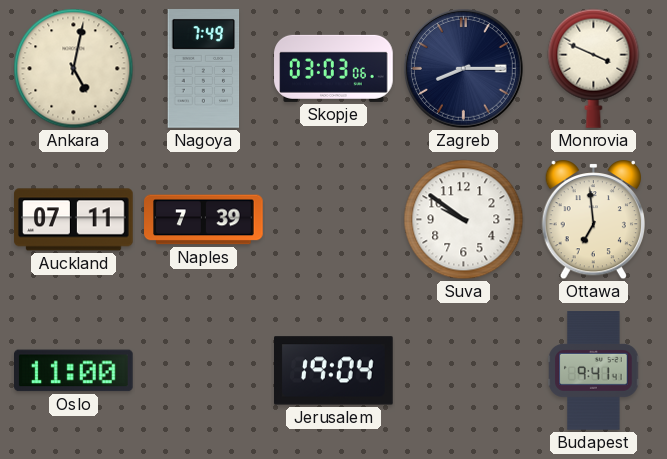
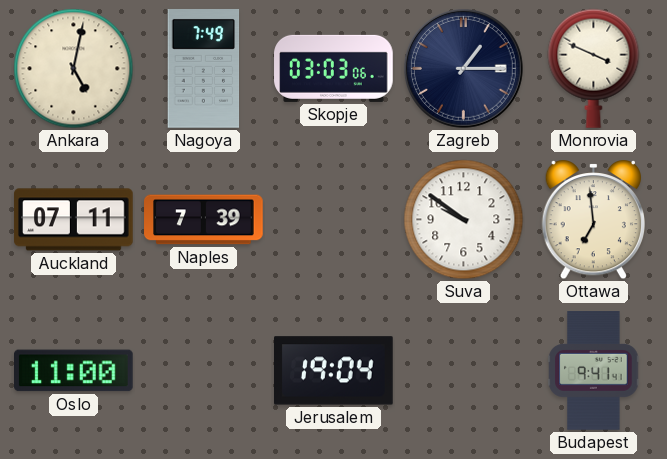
Zagreb: 8:15 -> 1:15
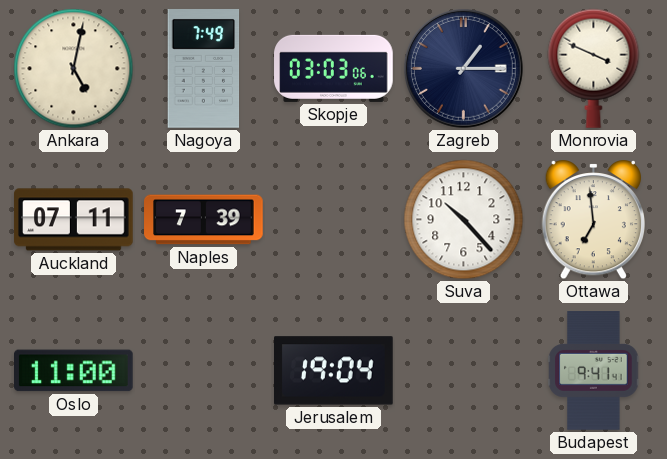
Suva: 9:51 -> 10:23
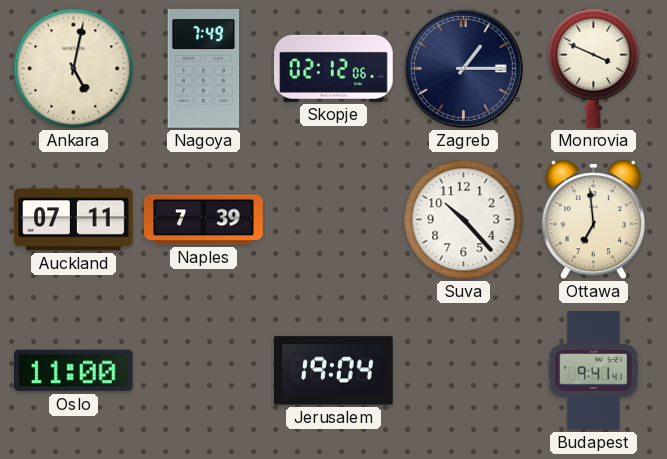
Skopje: 03:03 -> 02:12
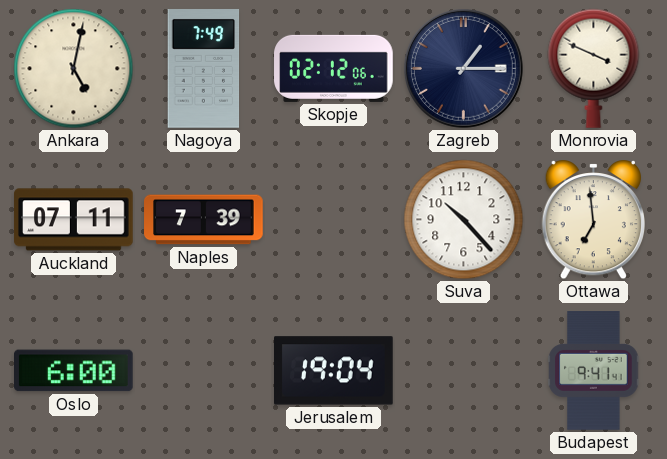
Oslo: 11:00 -> 6:00
